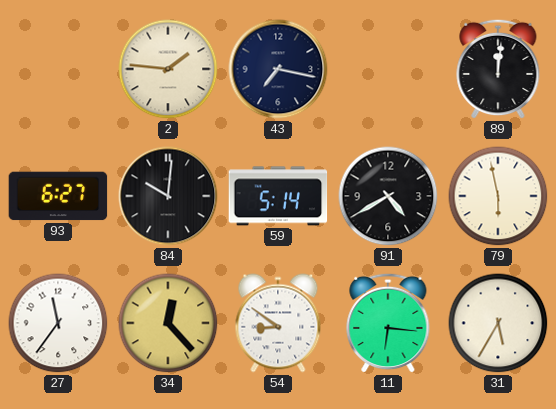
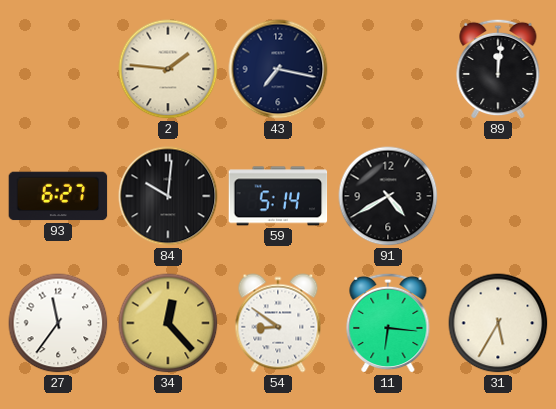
79: 5:58 -> none
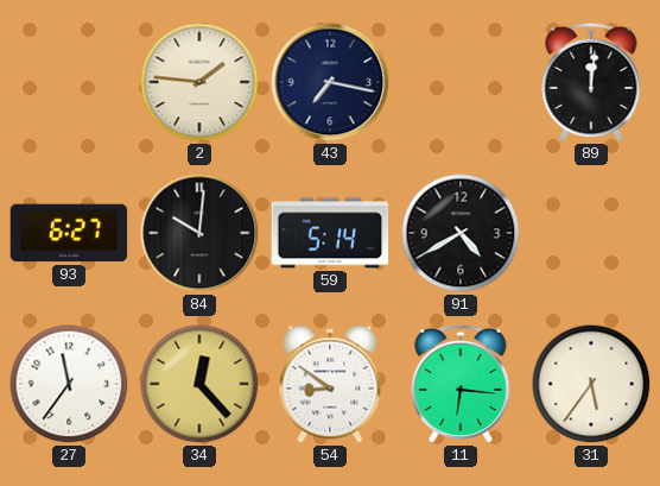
31: 5:35 -> 5:36
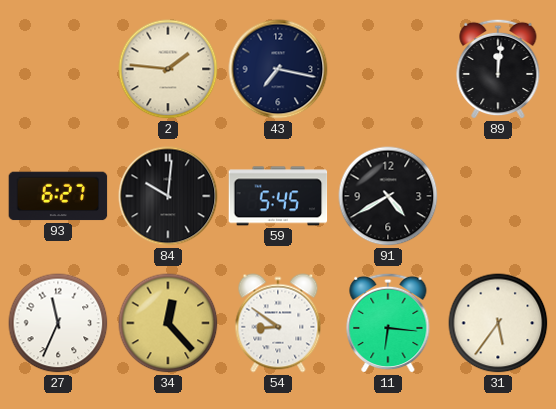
59: 5:14 -> 5:45
27: 11:36 -> 11:34
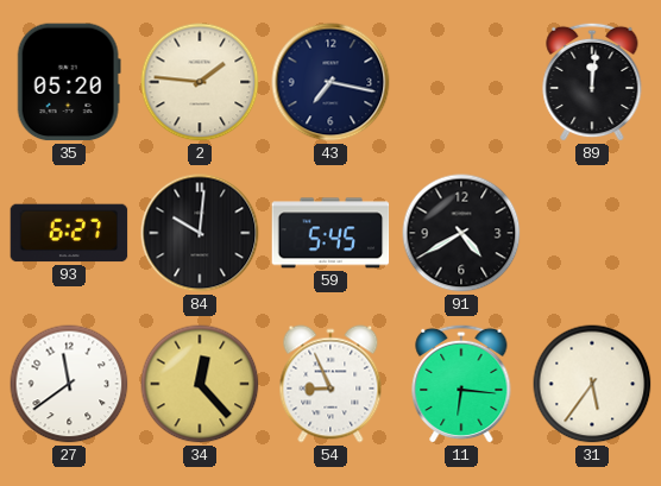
35: none -> 05:20
27: 11:34 -> 11:39
54: 8:51 -> 8:56
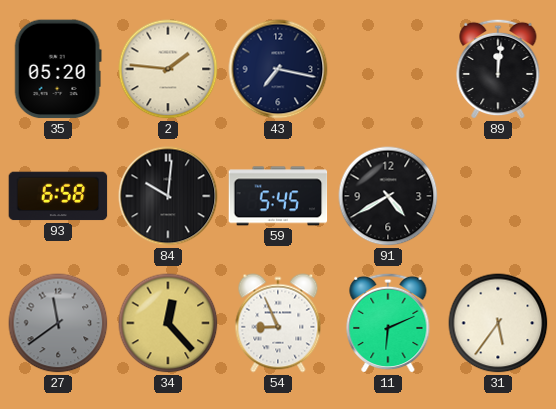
93: 6:27 -> 6:58
27 dial: white -> grey
11: 6:16 -> 6:11
